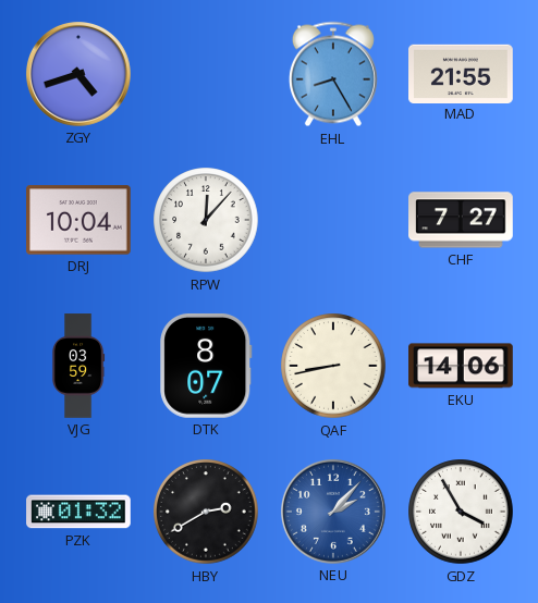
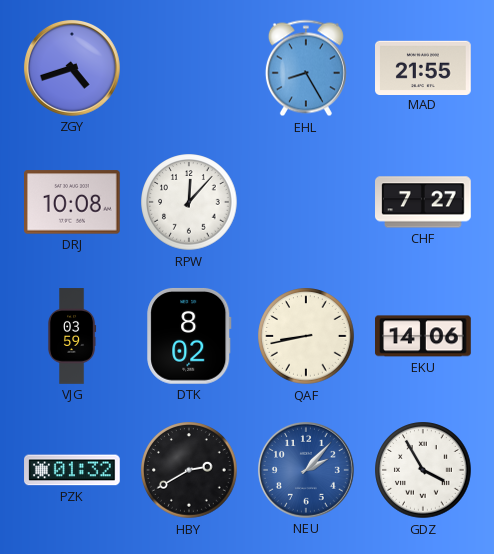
DRJ: 10:04 -> 10:08
DTK: 8:07 -> 8:02
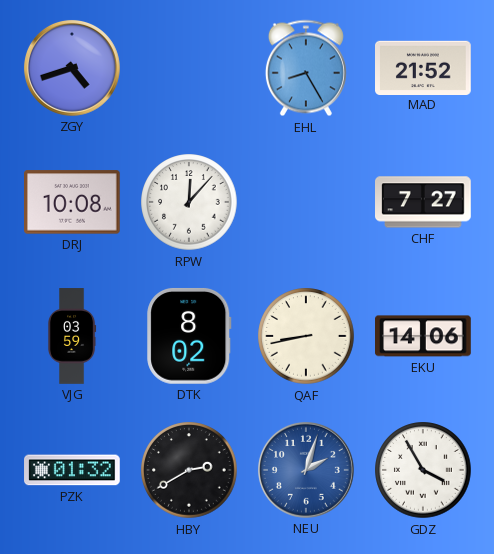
MAD: 21:55 -> 21:52
NEU: 2:07 -> 2:03
